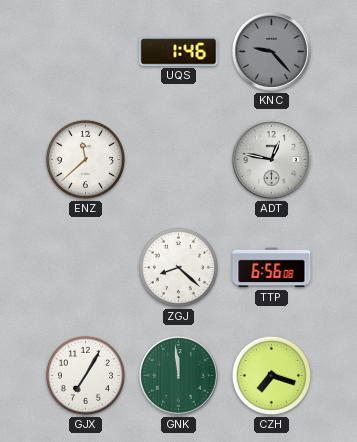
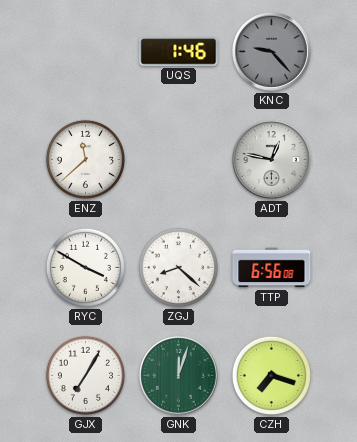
RYC: none -> 3:50
GNK: 11:59 -> 12:03
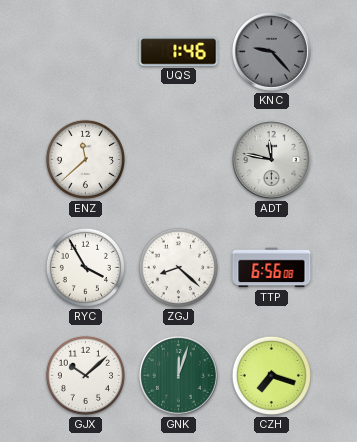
ADT: 12:47 -> 11:47
RYC: 3:50 -> 3:55
GJX: 7:05 -> 10:08
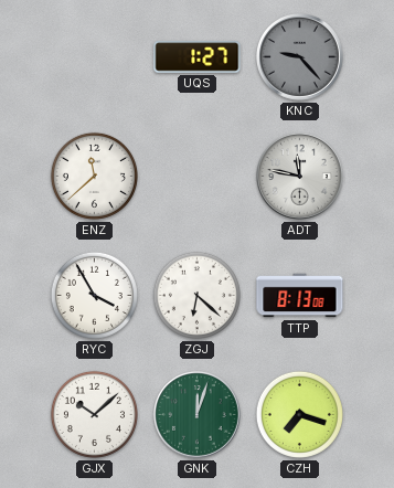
UQS: 1:46 -> 1:27
ZGJ: 8:22 -> 6:22
TTP: 6:56 -> 8:13
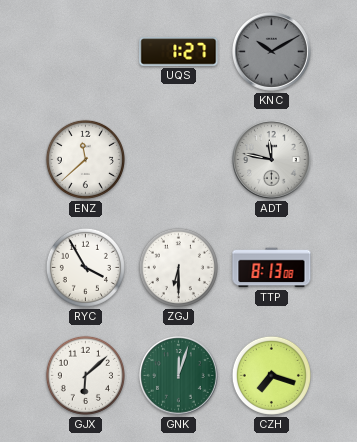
KNC: 9:23 -> 10:10
ZGJ: 6:22 -> 6:30
GJX: 10:08 -> 6:08
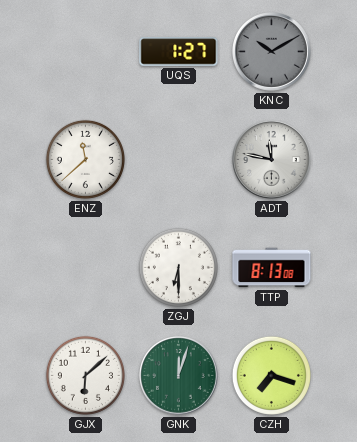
RYC: 3:55 -> none
